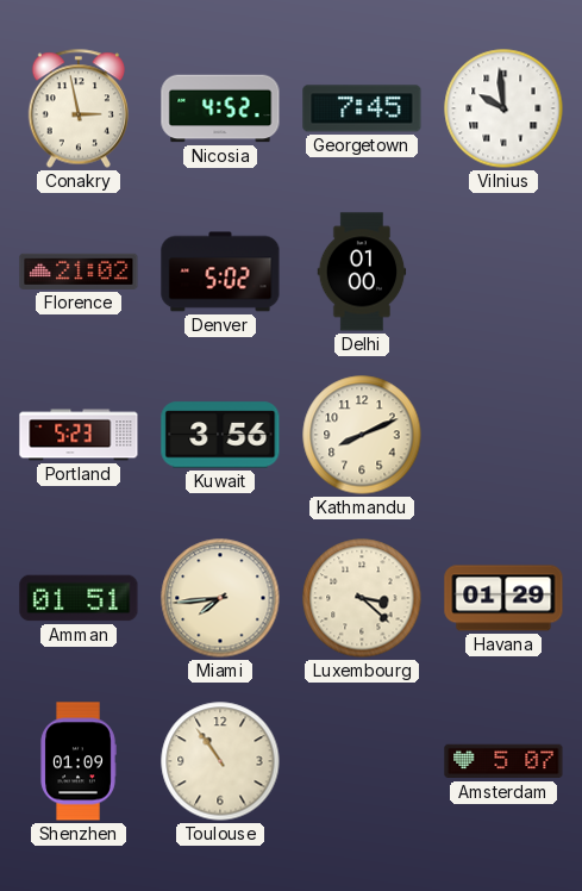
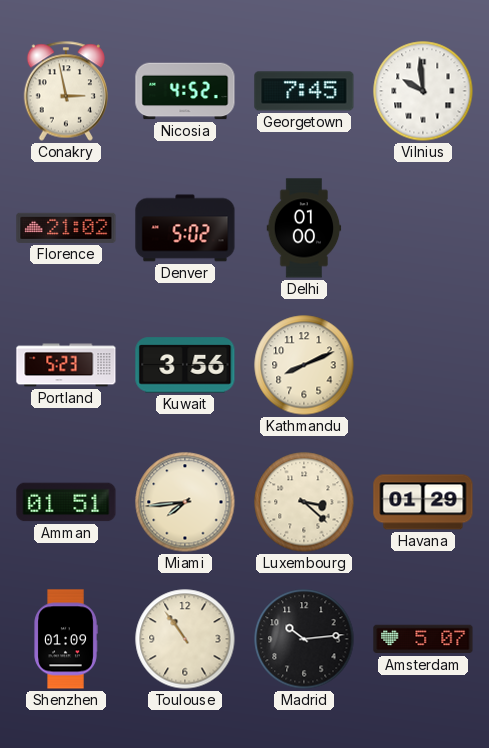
Madrid: none -> 10:14
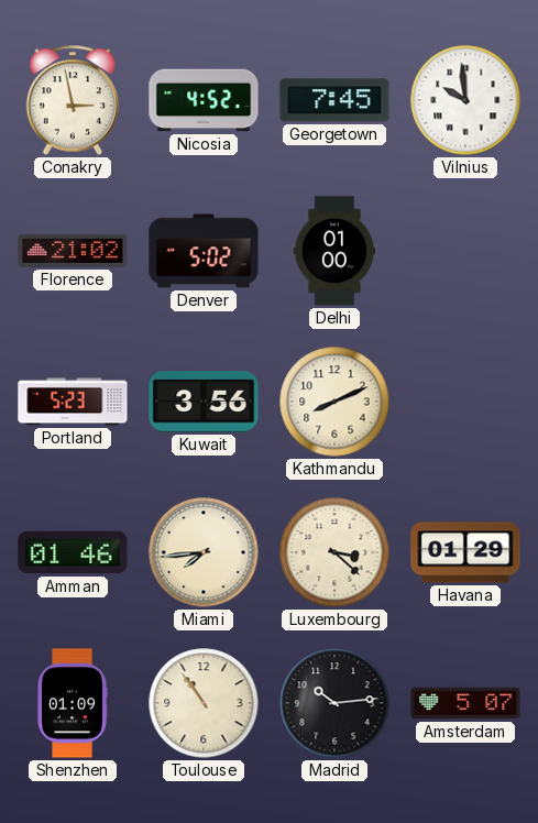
Amman: 01:51 -> 01:46
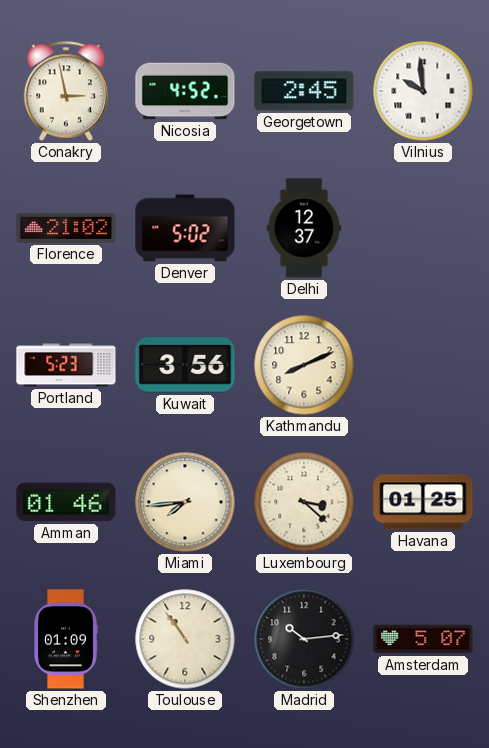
Georgetown: 7:45 -> 2:45
Delhi: 01:00 -> 12:37
Havana: 01:29 -> 01:25
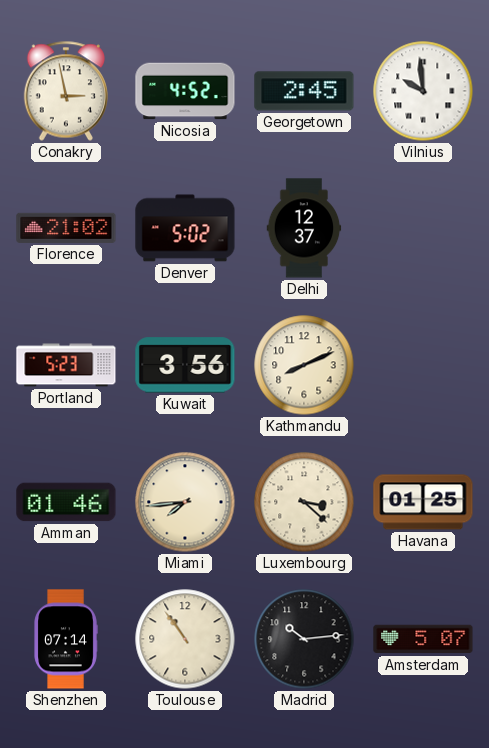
Shenzhen: 01:09 -> 07:14
